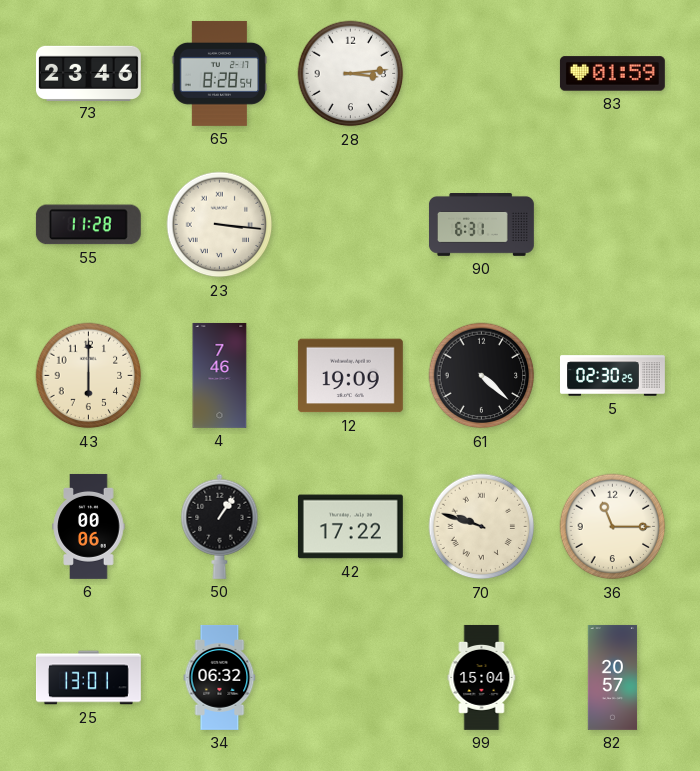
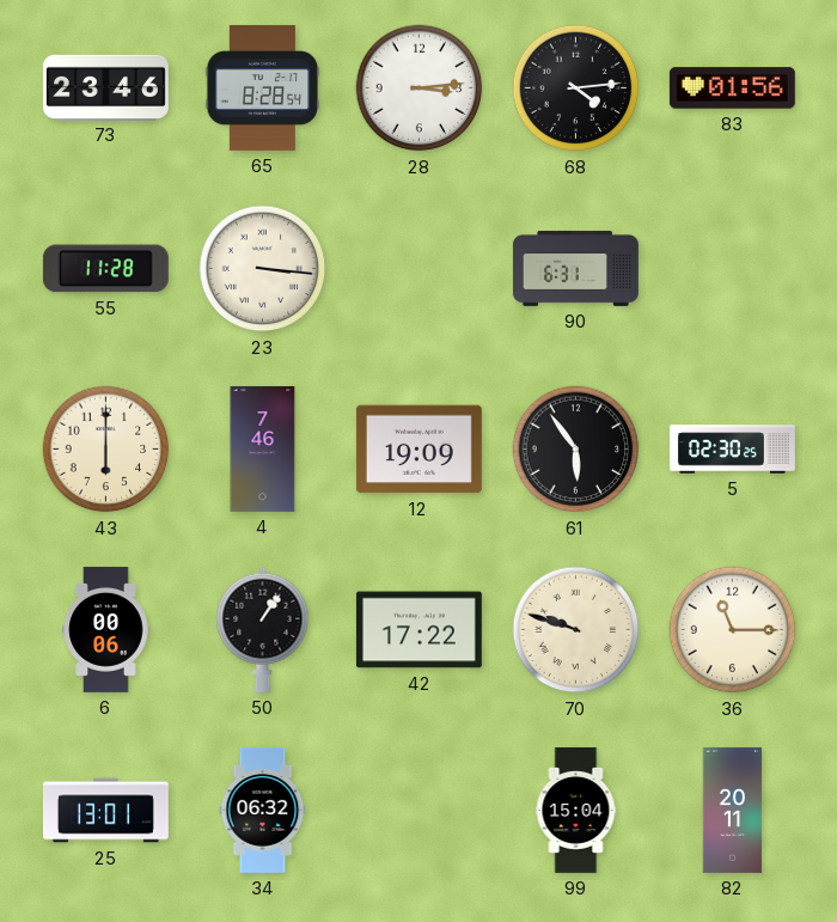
68: none -> 4:14
83: 01:59 -> 01:56
61: 4:22 -> 5:54
82: 20:57 -> 20:11
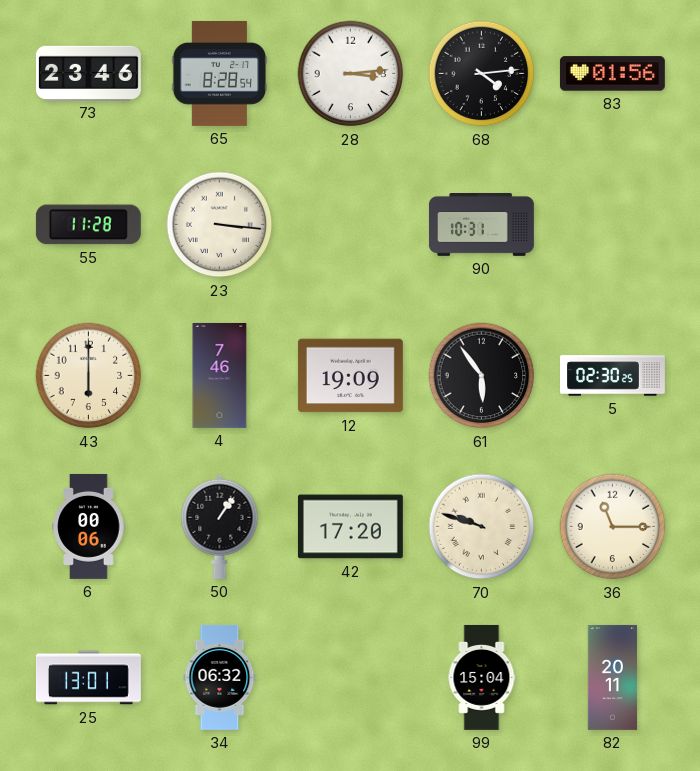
90: 6:31 -> 10:31
42: 17:22 -> 17:20
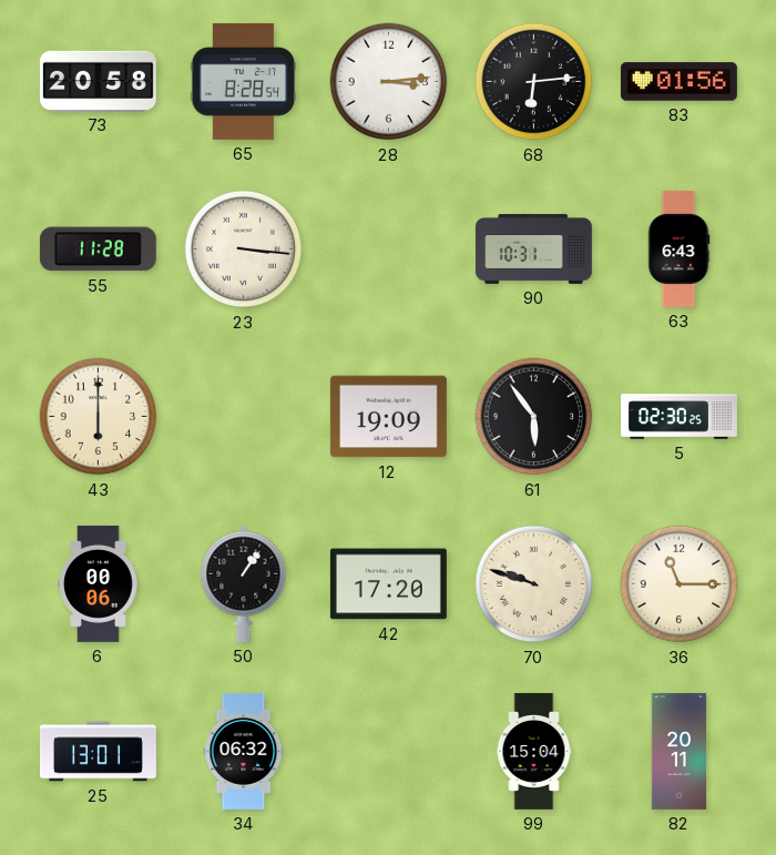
73: 23:46 -> 20:58
68: 4:14 -> 6:14
63: none -> 6:43
4: 7:46 -> none
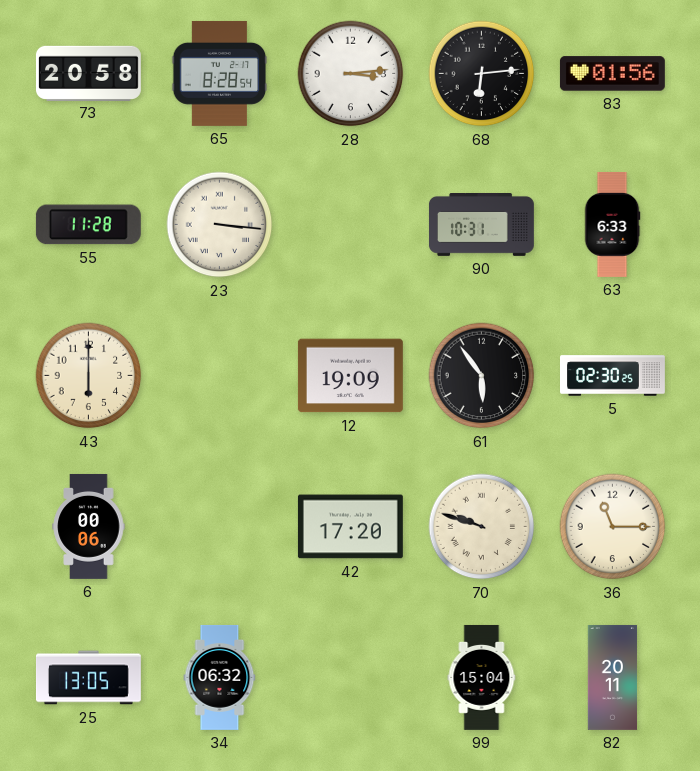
63: 6:43 -> 6:33
50: 1:06 -> none
25: 13:01 -> 13:05
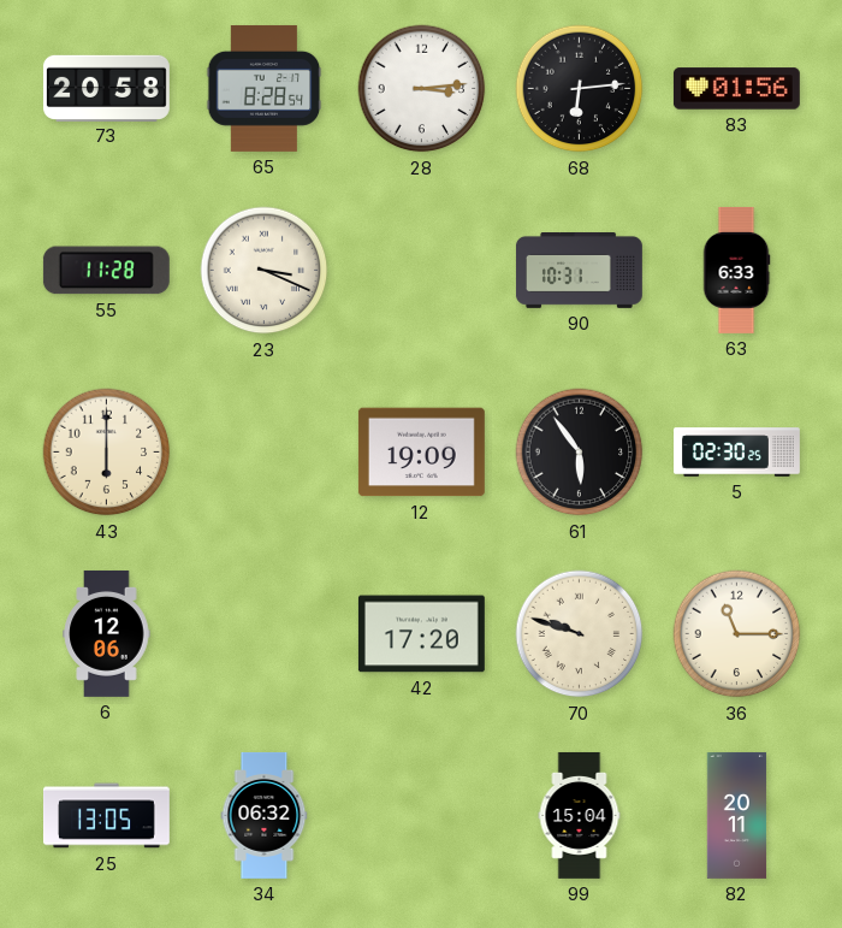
23: 3:16 -> 3:19
6: 00:06 -> 12:06
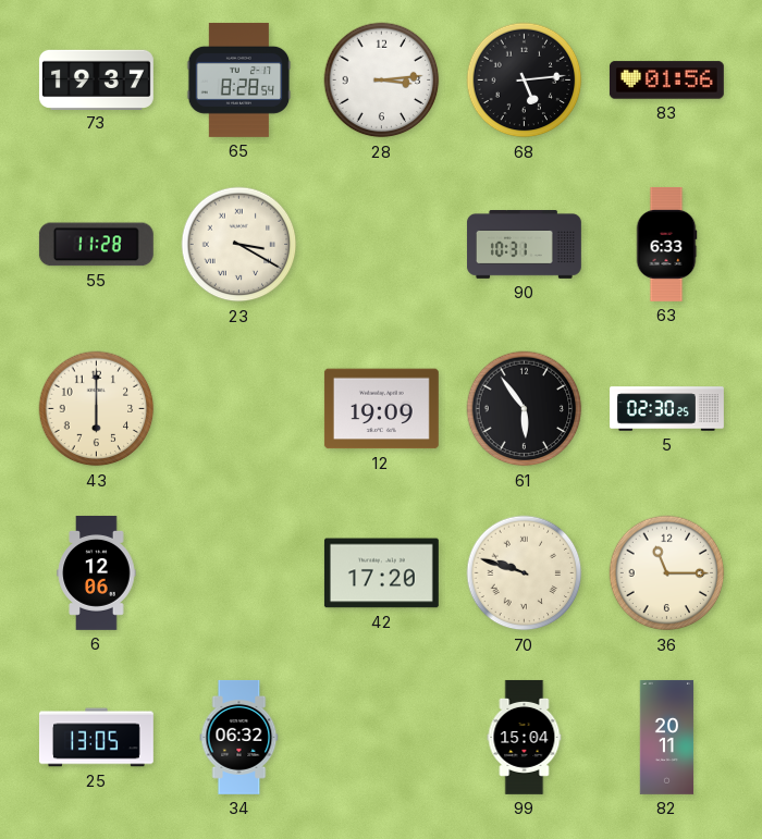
73: 20:58 -> 19:37
68: 6:14 -> 5:14
23: 3:19 -> 3:20
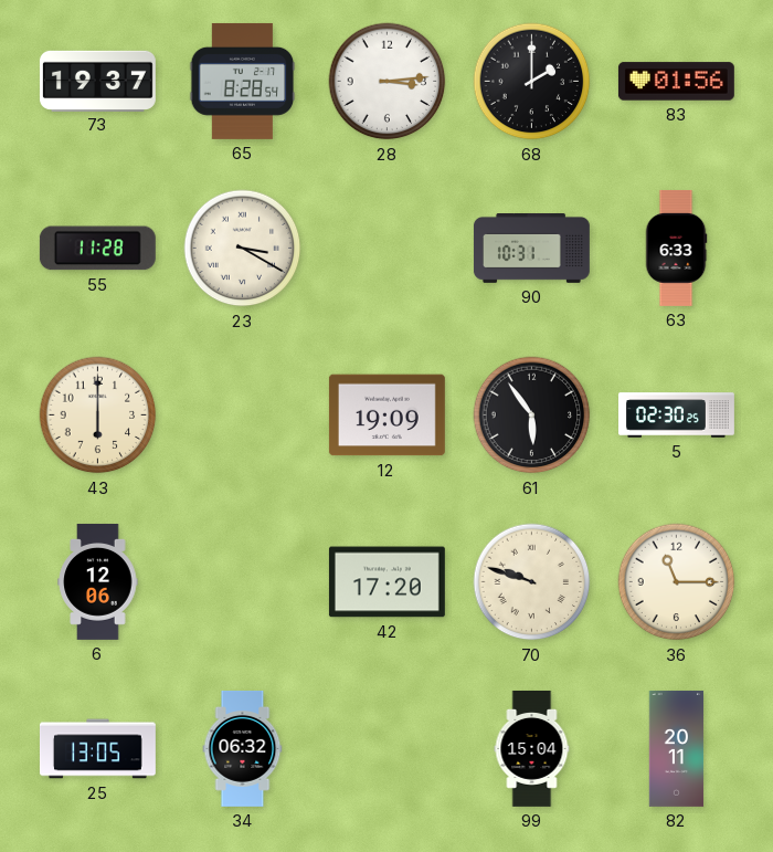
68: 5:14 -> 2:00
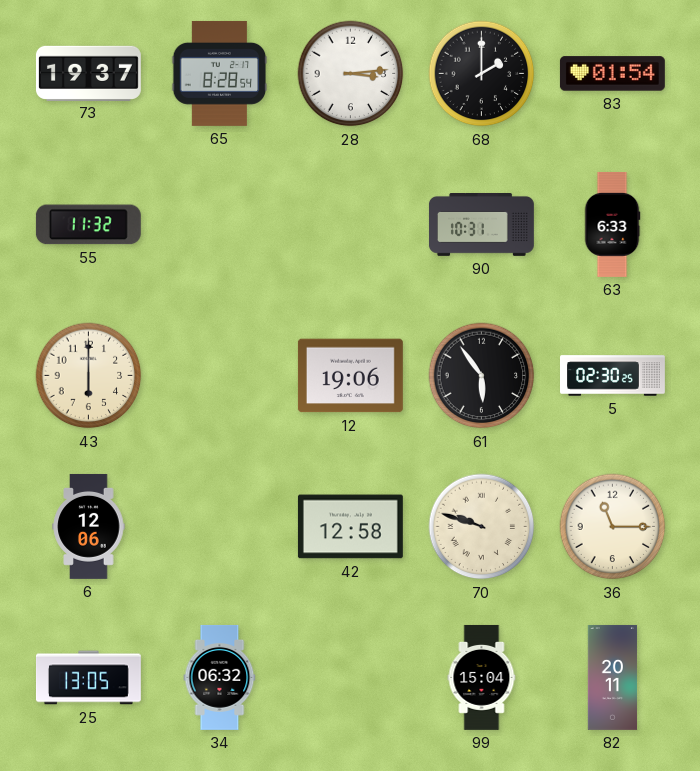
83: 01:56 -> 01:54
55: 11:28 -> 11:32
23: 3:20 -> none
12: 19:09 -> 19:06
42: 17:20 -> 12:58
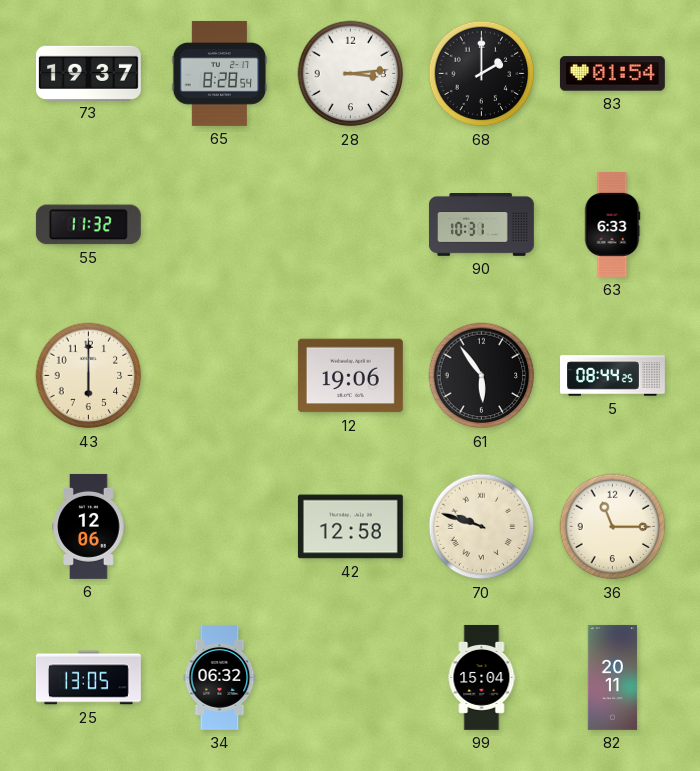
5: 02:30 -> 08:44
